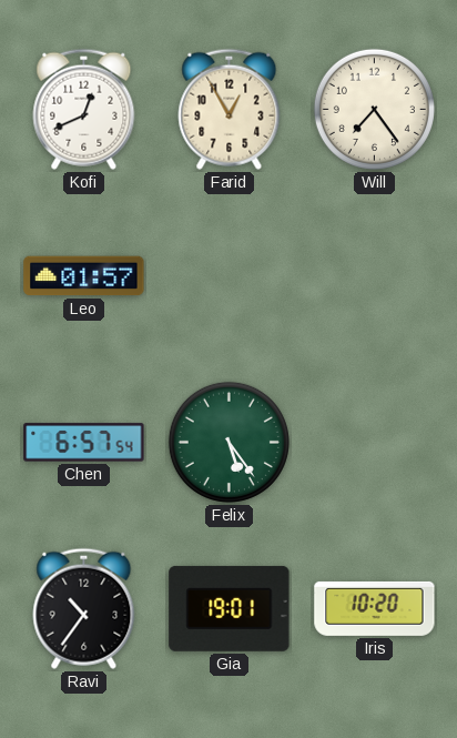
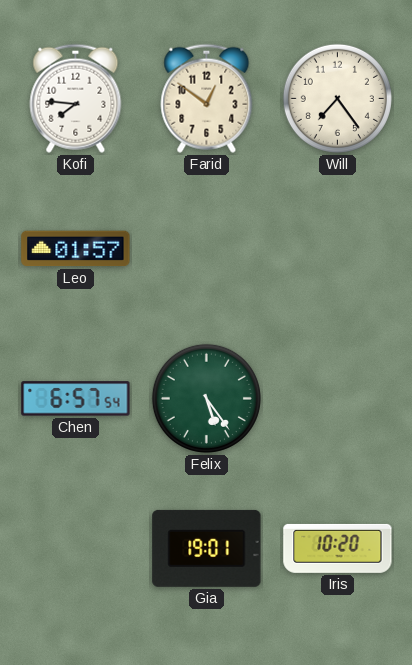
Kofi: 12:41 -> 7:46
Farid: 12:55 -> 12:51
Ravi: 10:36 -> none
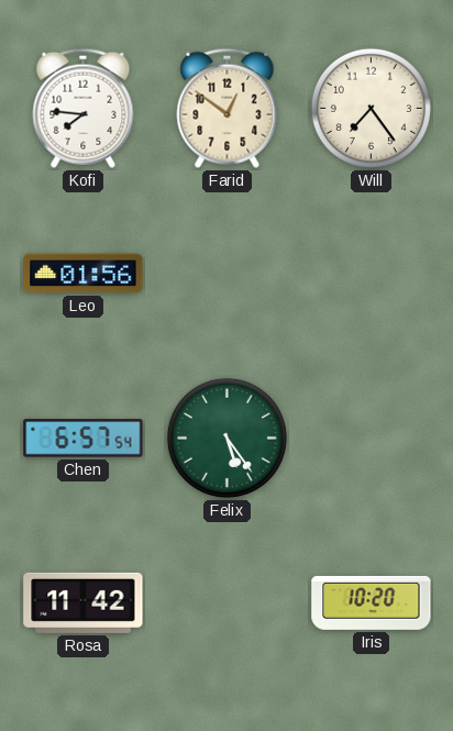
Leo: 01:57 -> 01:56
Rosa: none -> 11:42
Gia: 19:01 -> none
